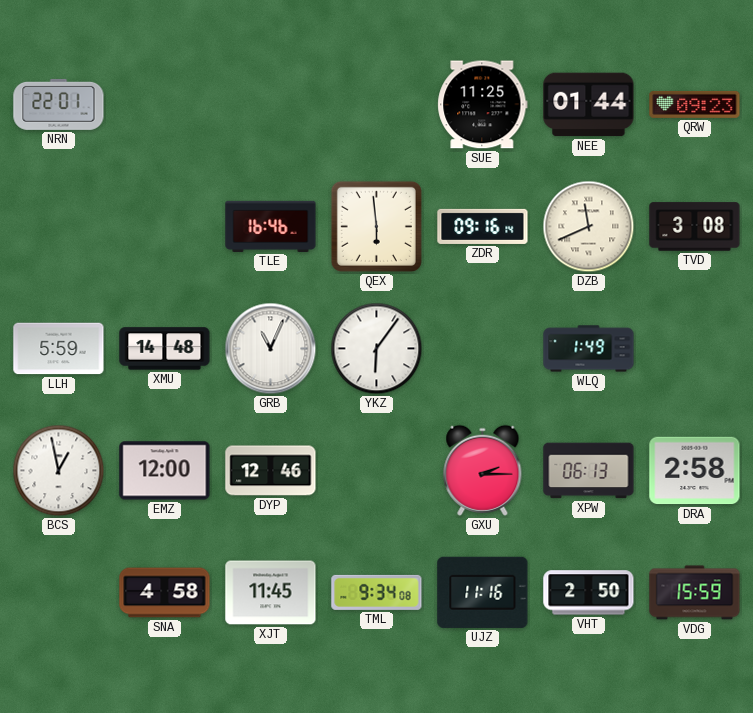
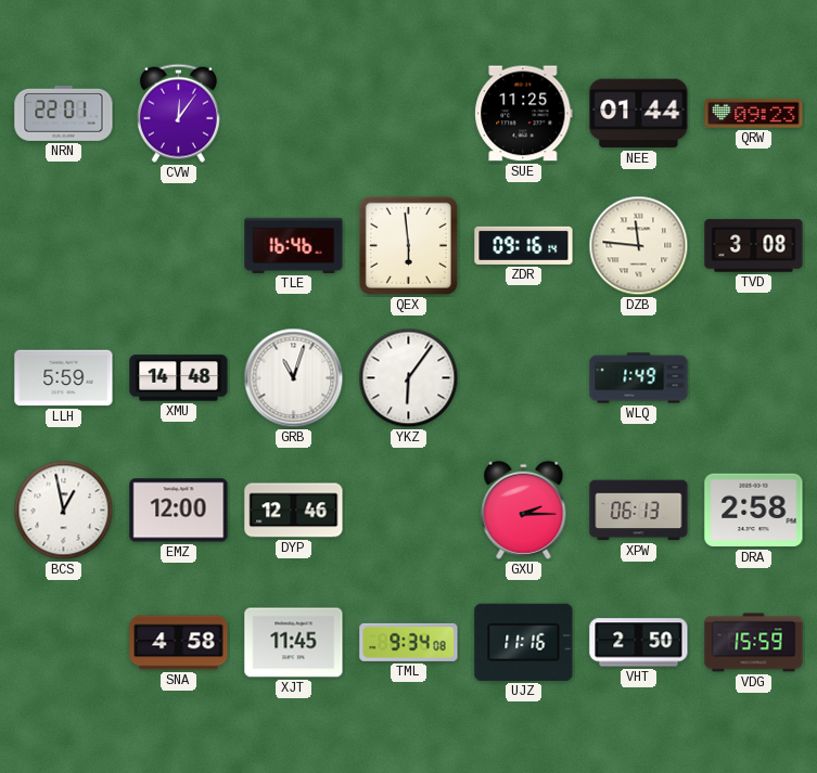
CVW: none -> 12:06
DZB: 11:41 -> 11:46
GRB: 11:04 -> 11:03
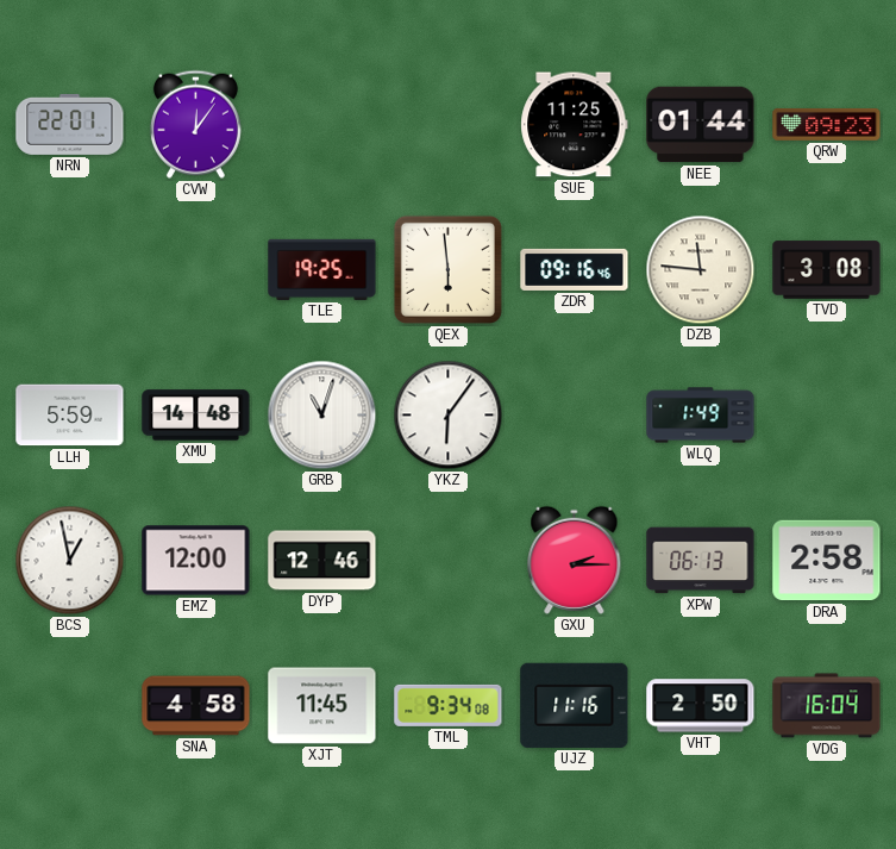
TLE: 16:46 -> 19:25
ZDR: 09:16:14 -> 09:16:46
VDG: 15:59 -> 16:04
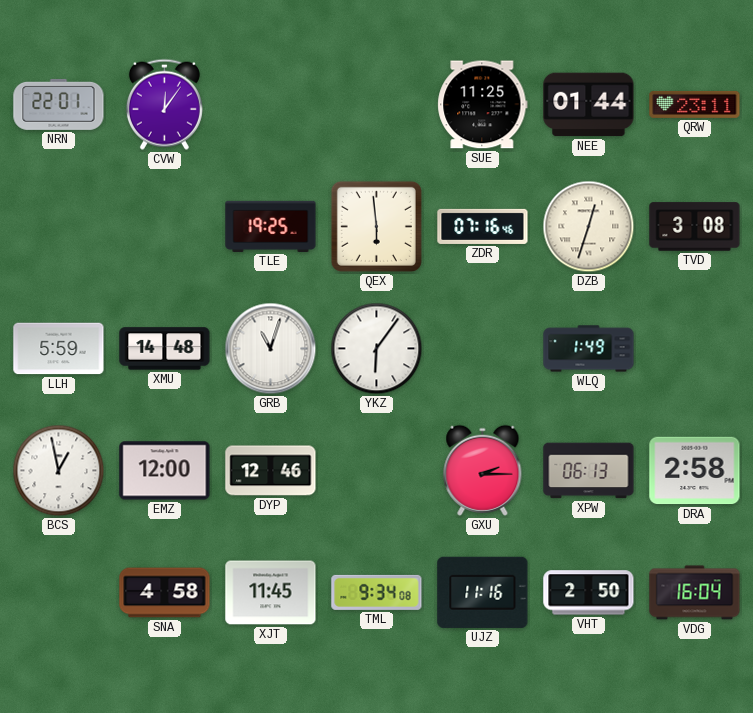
QRW: 09:23 -> 23:11
ZDR: 09:16 -> 07:16
DZB: 11:46 -> 12:33
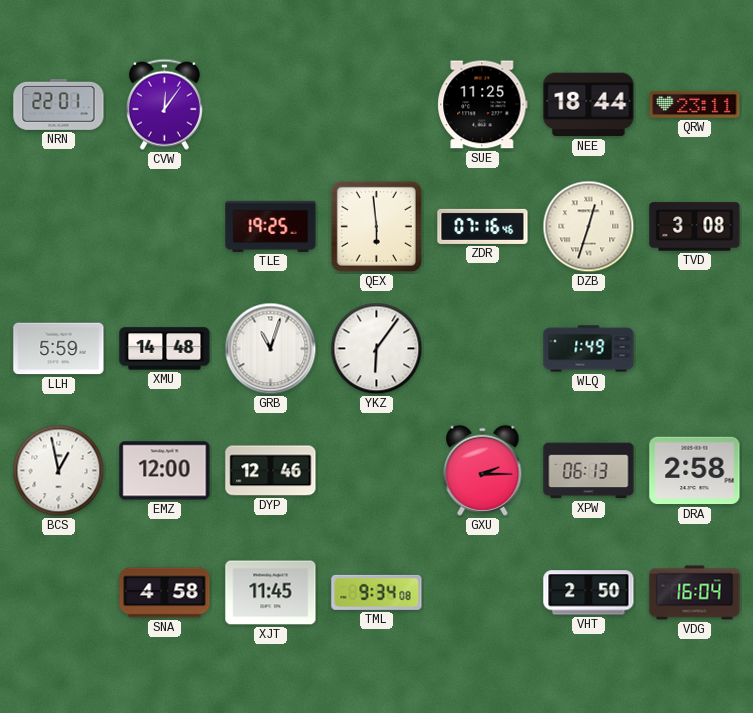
NEE: 01:44 -> 18:44
UJZ: 11:16 -> none
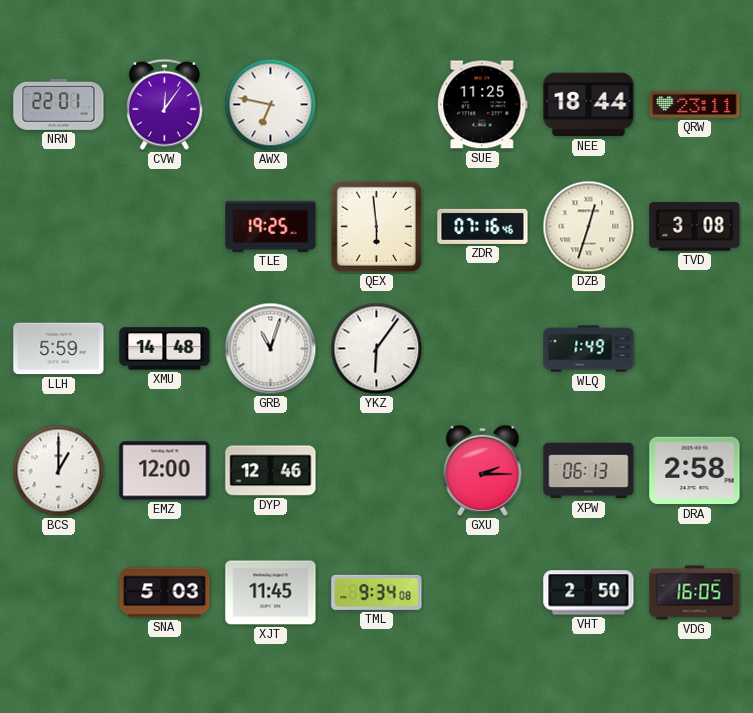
AWX: none -> 6:47
BCS: 12:58 -> 1:00
SNA: 4:58 -> 5:03
VDG: 16:04 -> 16:05
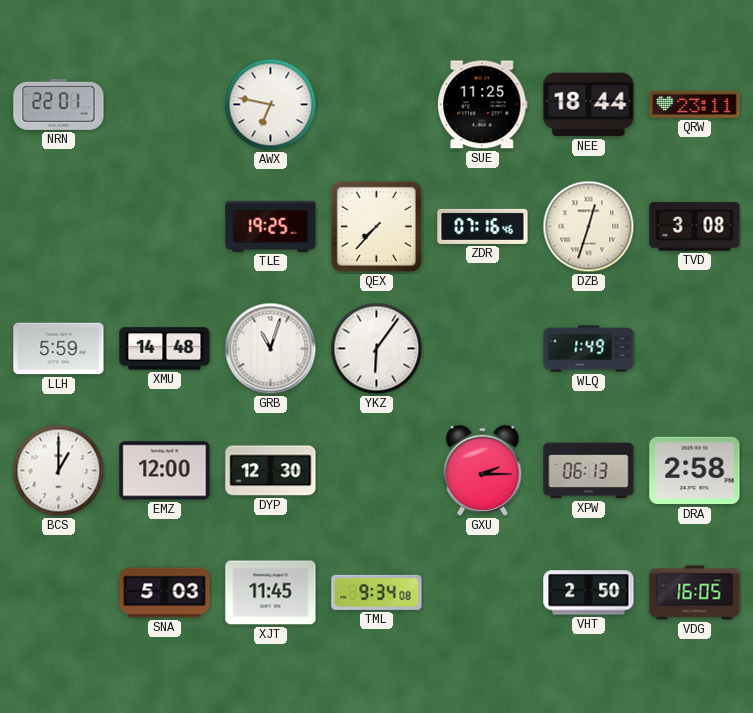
CVW: 12:06 -> none
QEX: 5:59 -> 7:37
DYP: 12:46 -> 12:30
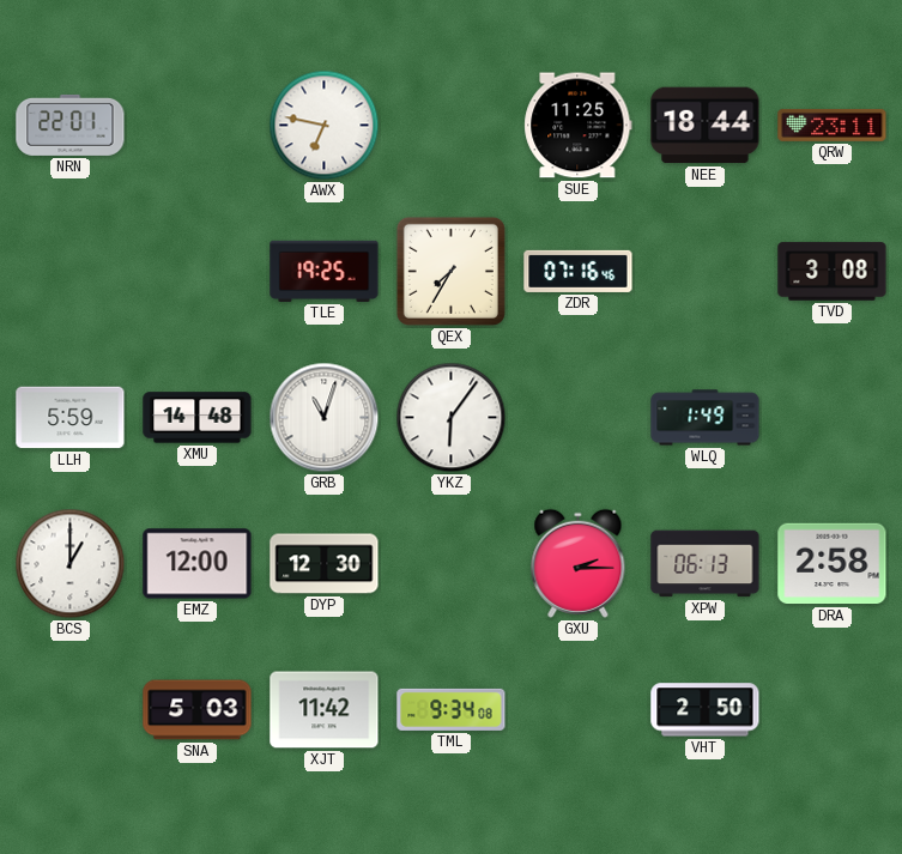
QEX: 7:37 -> 7:35
DZB: 12:33 -> none
XJT: 11:45 -> 11:42
VDG: 16:05 -> none
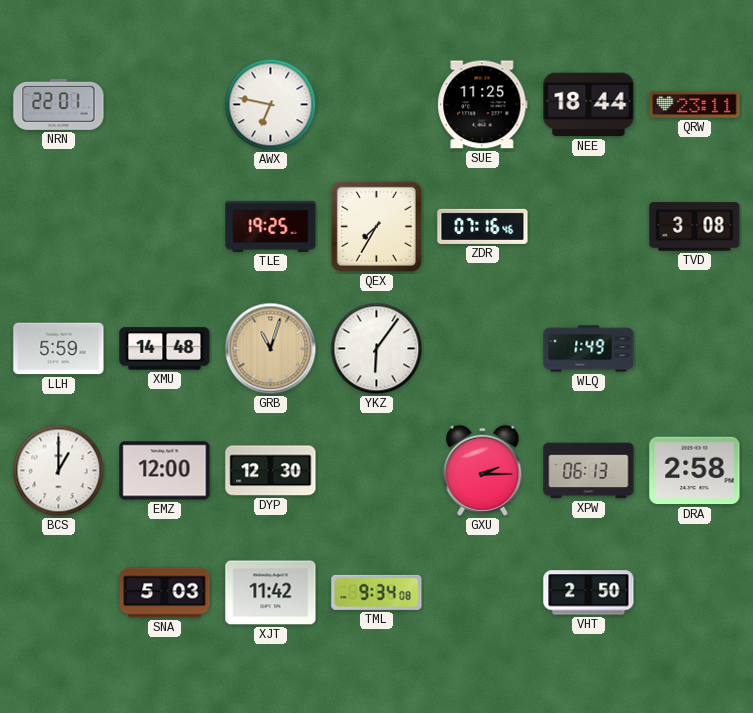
GRB dial: white -> champagne
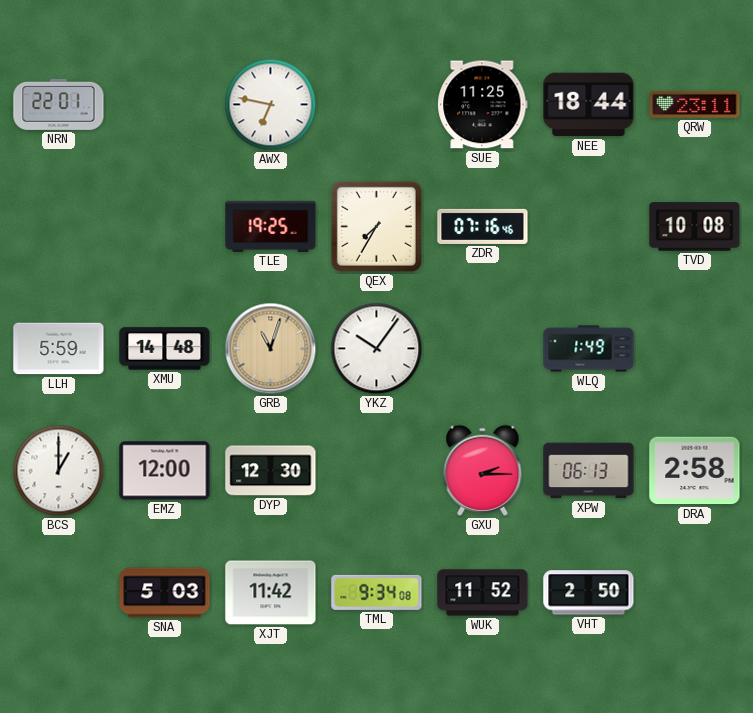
TVD: 3:08 -> 10:08
YKZ: 6:06 -> 10:06
WUK: none -> 11:52
